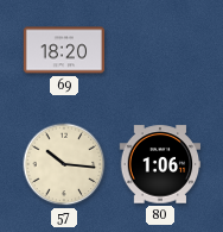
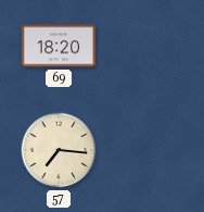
57: 10:16 -> 7:16
80: 1:06 -> none
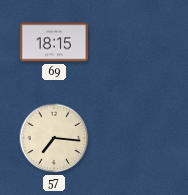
69: 18:20 -> 18:15
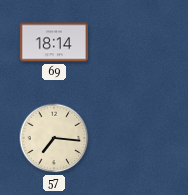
69: 18:15 -> 18:14
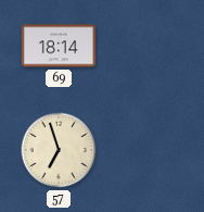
57: 7:16 -> 6:57
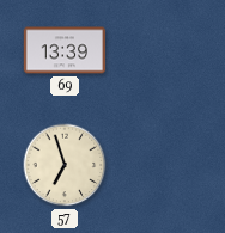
69: 18:14 -> 13:39
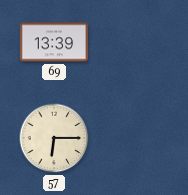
57: 6:57 -> 6:15
